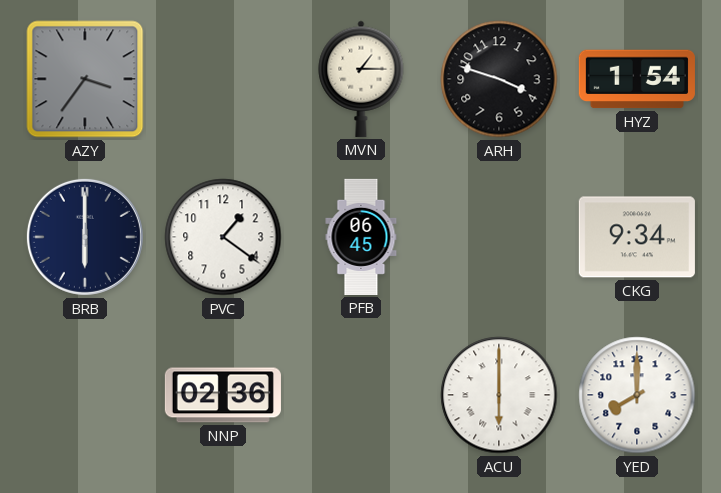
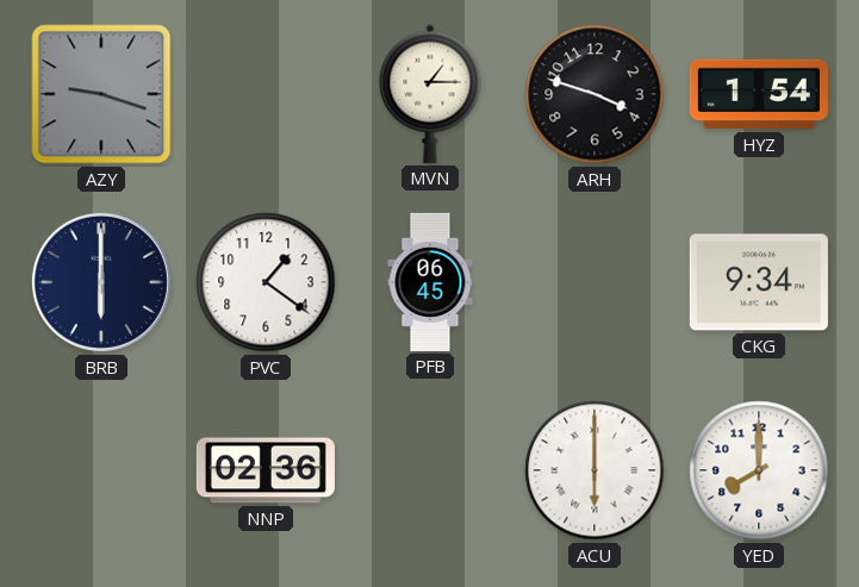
AZY: 3:36 -> 9:18
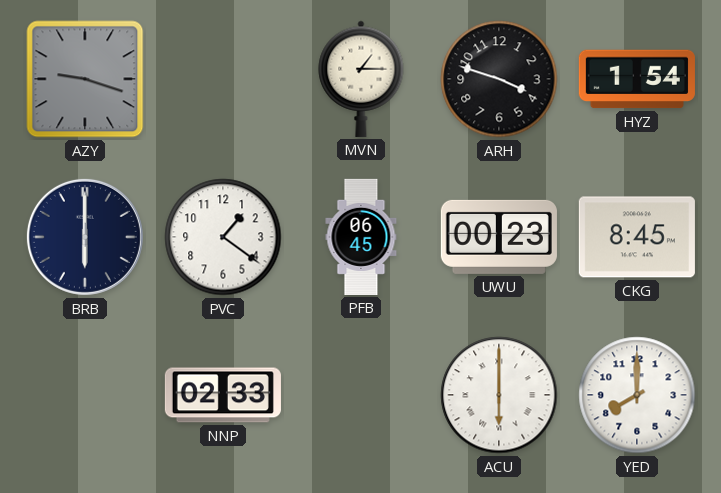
UWU: none -> 00:23
CKG: 9:34 -> 8:45
NNP: 02:36 -> 02:33
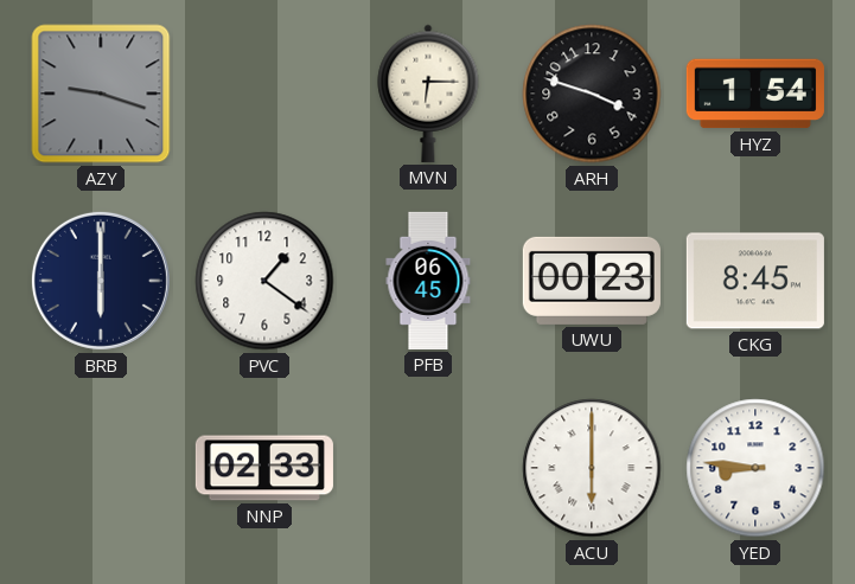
MVN: 1:15 -> 6:15
YED: 8:00 -> 8:46
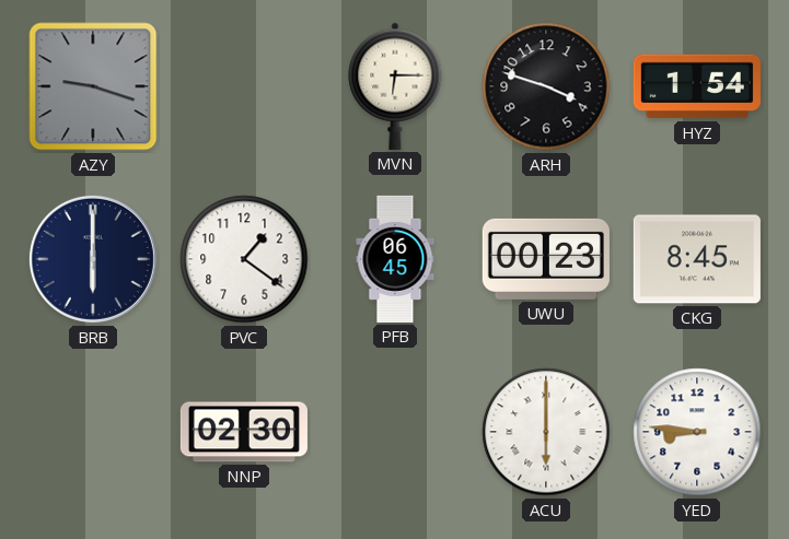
NNP: 02:33 -> 02:30
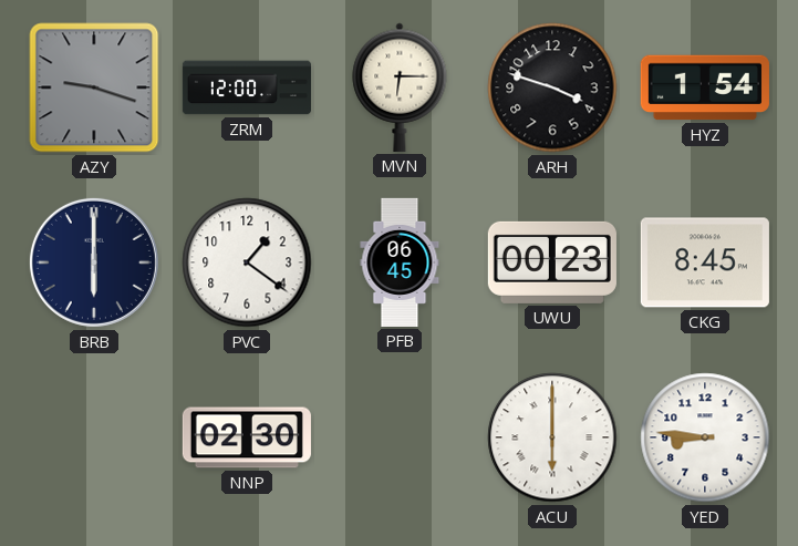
ZRM: none -> 12:00
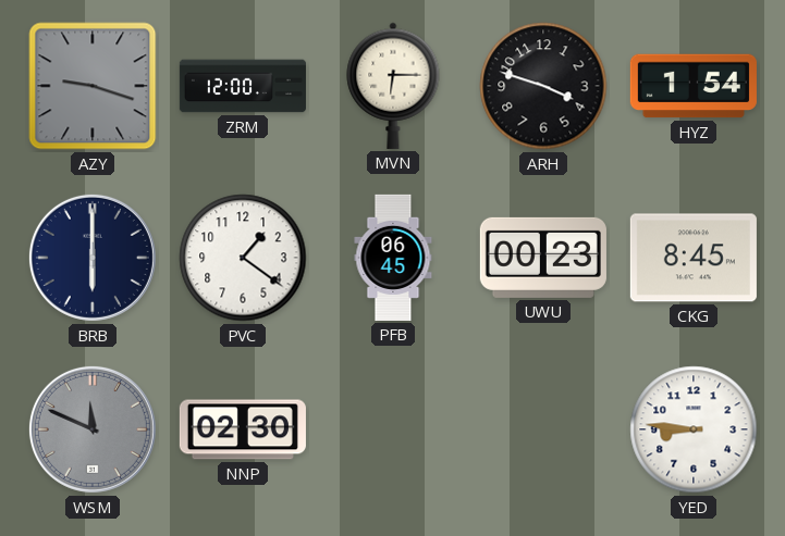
WSM: none -> 11:49
ACU: 6:00 -> none
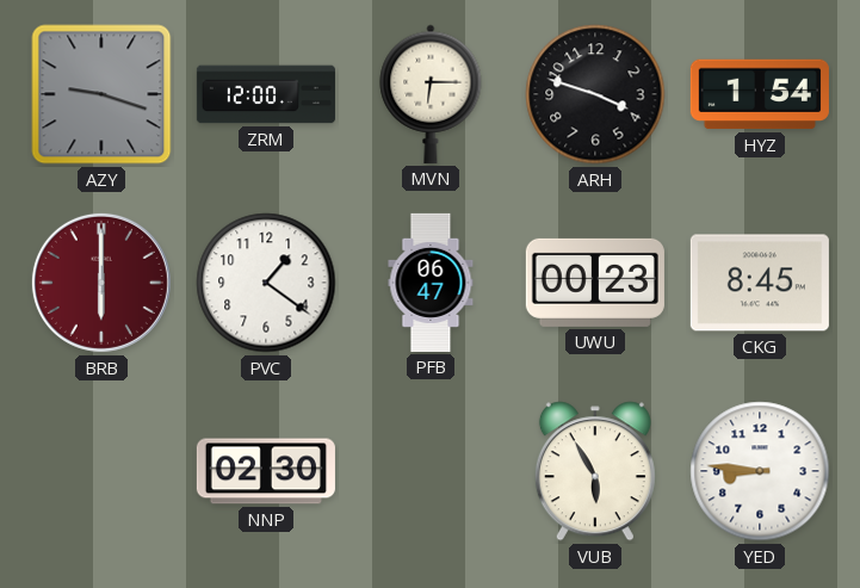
BRB dial: navy -> burgundy
PFB: 06:45 -> 06:47
WSM: 11:49 -> none
VUB: none -> 5:55
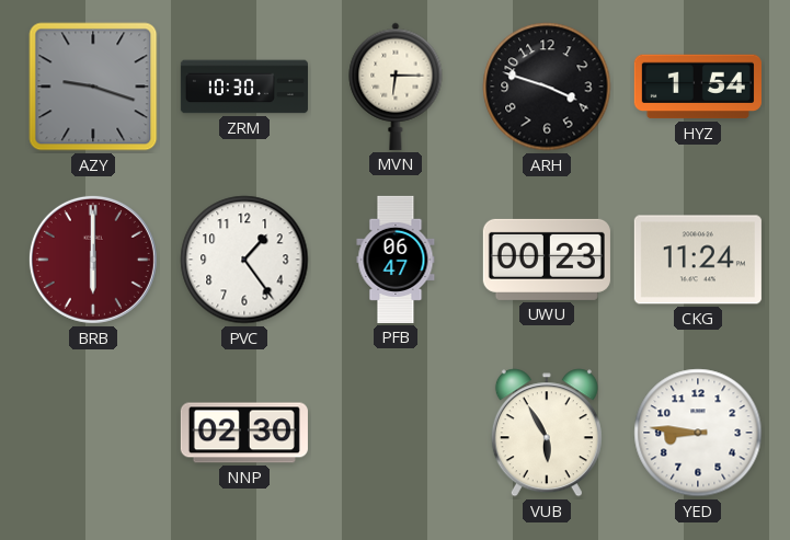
ZRM: 12:00 -> 10:30
PVC: 1:21 -> 1:24
CKG: 8:45 -> 11:24
